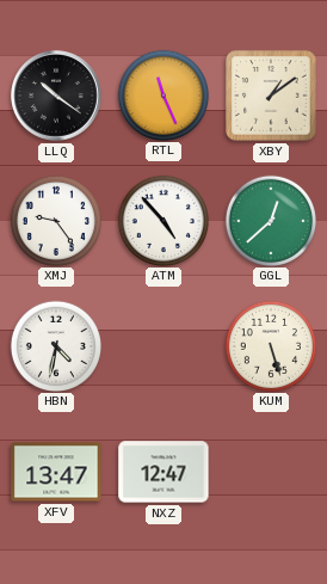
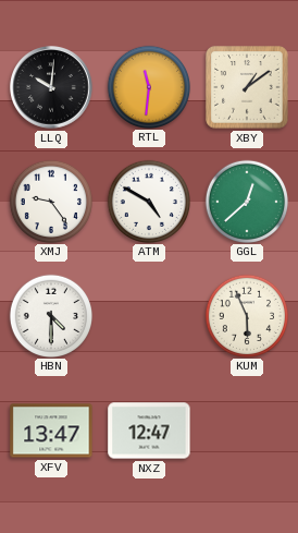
LLQ: 10:21 -> 10:01
RTL: 11:26 -> 11:31
ATM: 4:53 -> 4:50
HBN: 4:32 -> 4:30
KUM: 5:27 -> 5:56
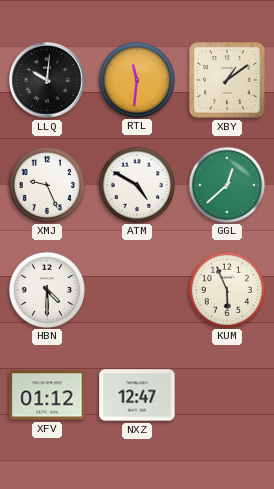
XMJ: 9:24 -> 9:26
XFV: 13:47 -> 01:12
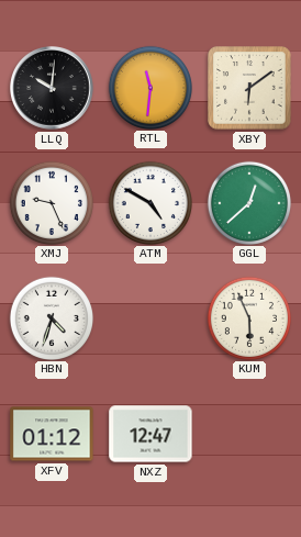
XBY: 1:09 -> 6:09
HBN: 4:30 -> 4:33
